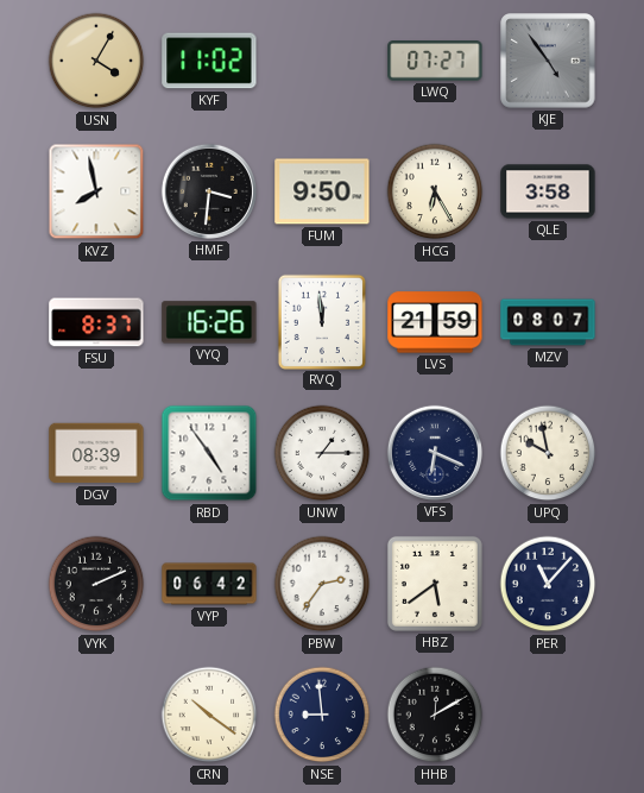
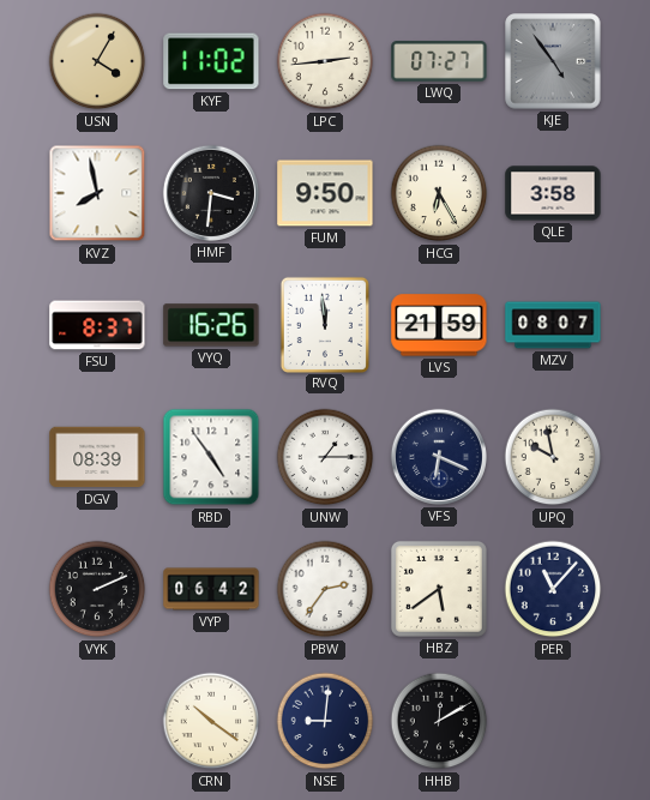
LPC: none -> 2:44
NSE: 8:59 -> 9:01
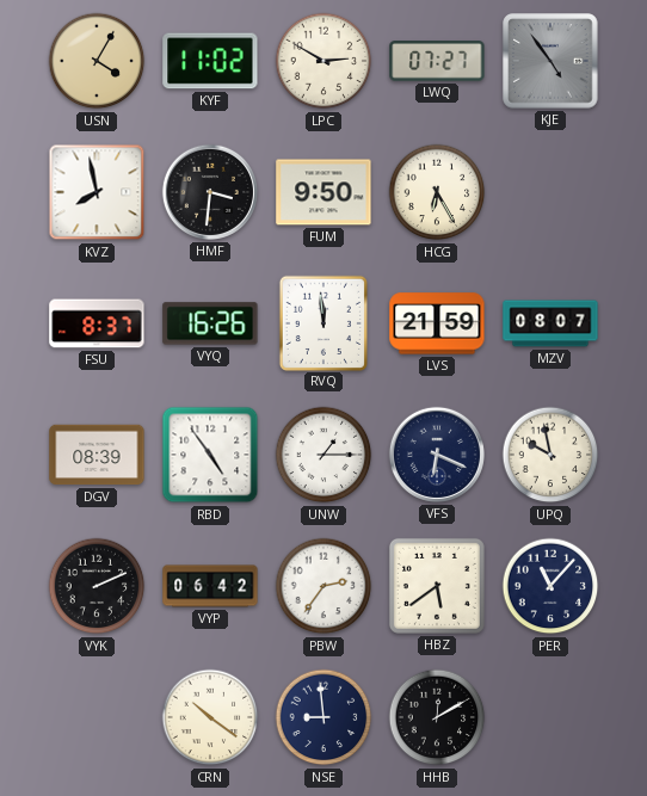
LPC: 2:44 -> 2:50
QLE: 3:58 -> none
NSE: 9:01 -> 8:59
